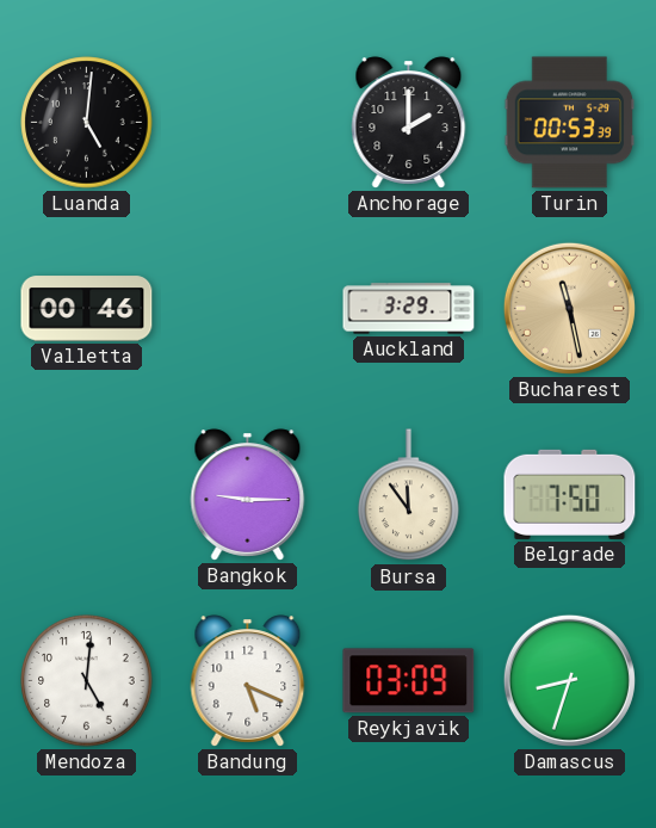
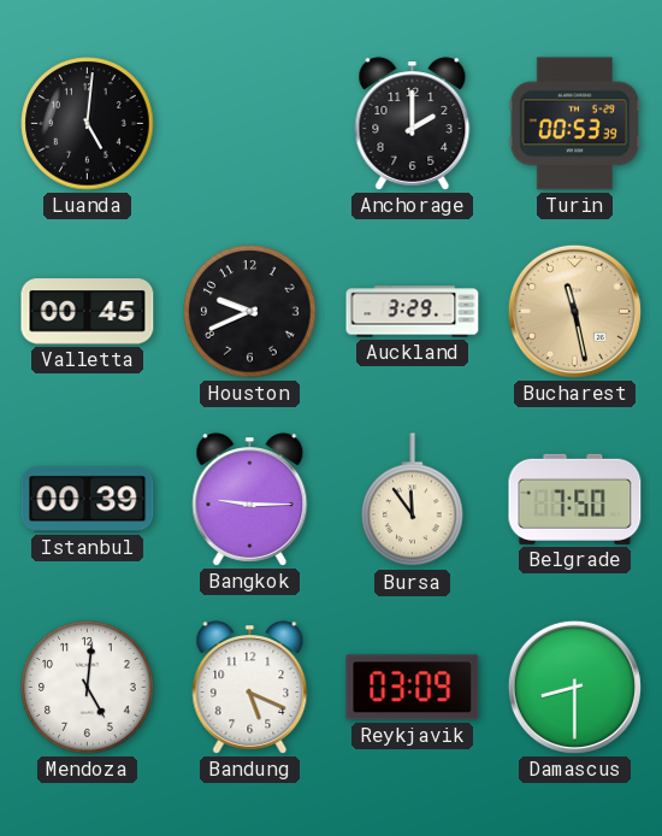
Valletta: 00:46 -> 00:45
Houston: none -> 9:41
Istanbul: none -> 00:39
Damascus: 8:33 -> 8:30
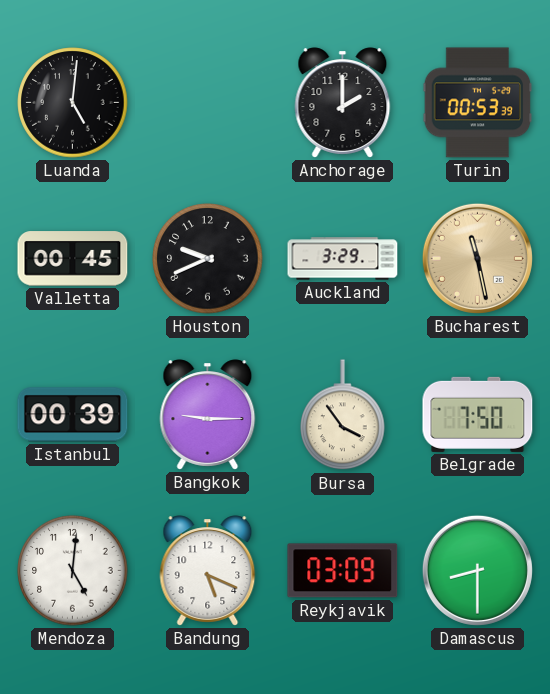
Bursa: 11:54 -> 3:54
